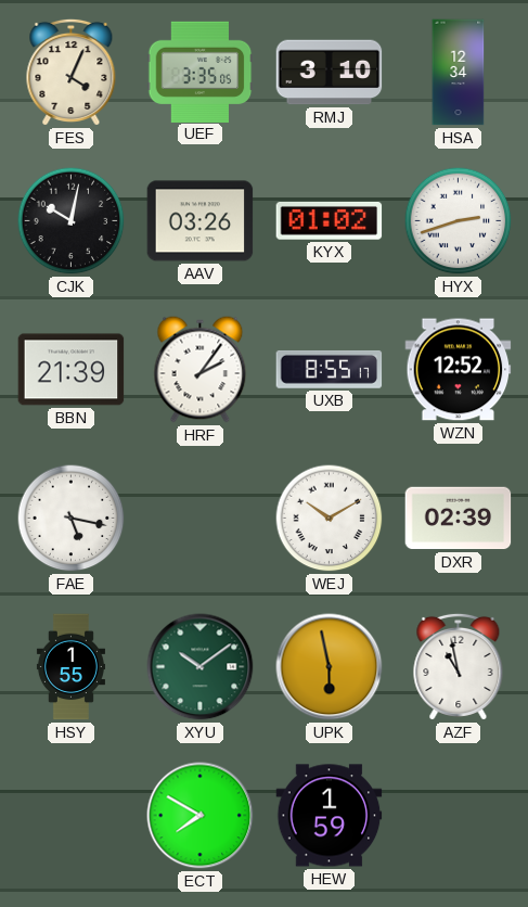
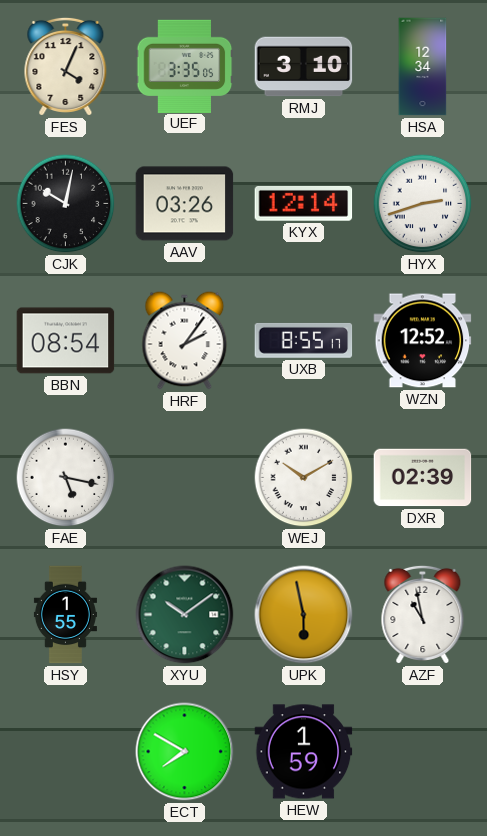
KYX: 01:02 -> 12:14
BBN: 21:39 -> 08:54
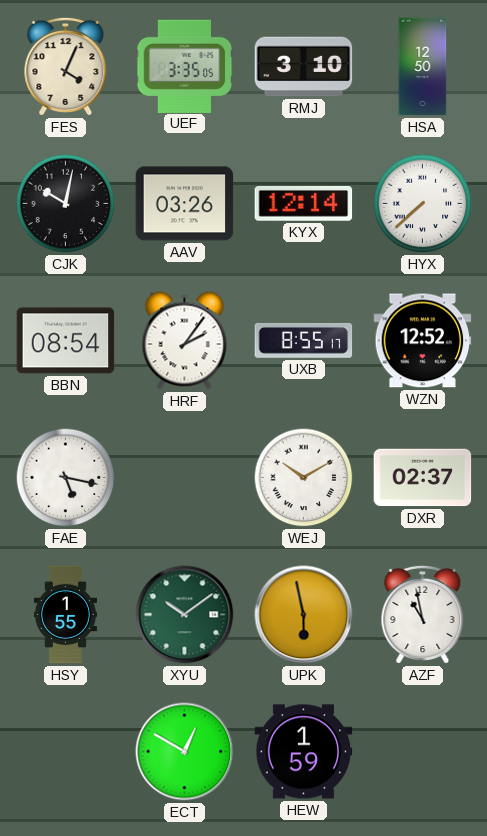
HSA: 12:34 -> 12:50
HYX: 2:42 -> 7:38
DXR: 02:39 -> 02:37
ECT: 7:50 -> 12:50
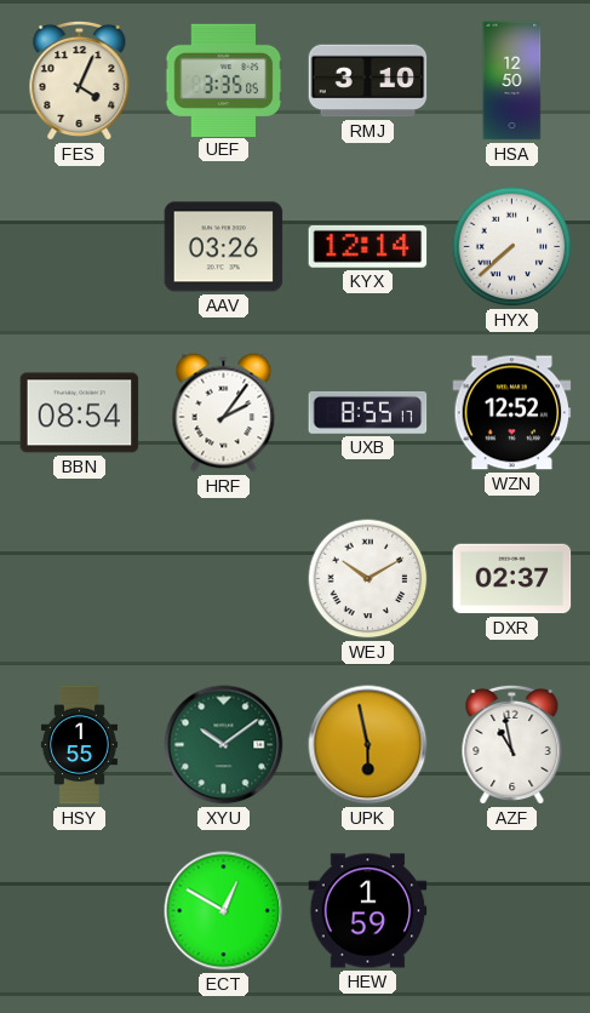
CJK: 10:02 -> none
FAE: 5:17 -> none
